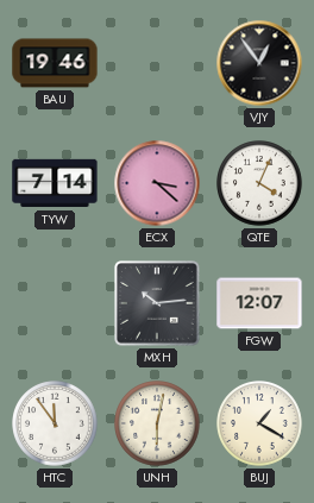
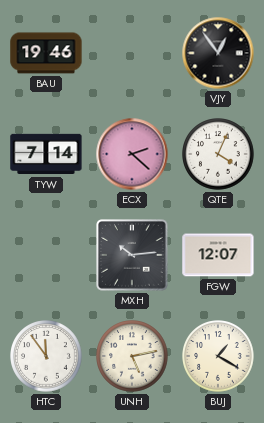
ECX: 3:22 -> 2:22
UNH: 6:02 -> 5:13
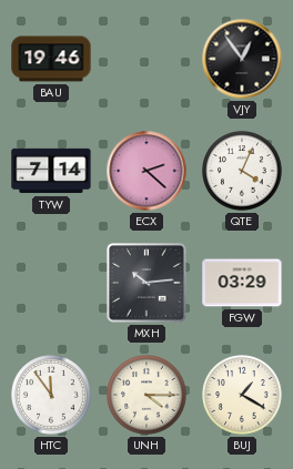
FGW: 12:07 -> 03:29
UNH: 5:13 -> 4:15
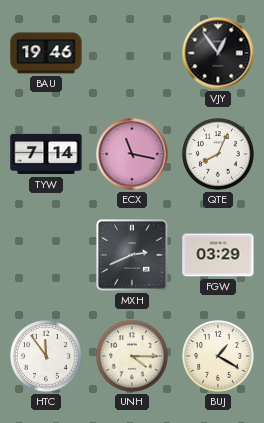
ECX: 2:22 -> 11:17
QTE: 4:04 -> 8:04
MXH: 10:14 -> 2:41
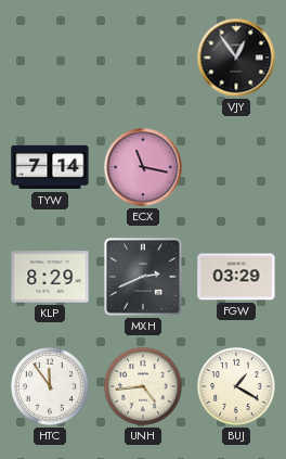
BAU: 19:46 -> none
QTE: 8:04 -> none
KLP: none -> 8:29
UNH: 4:15 -> 4:44
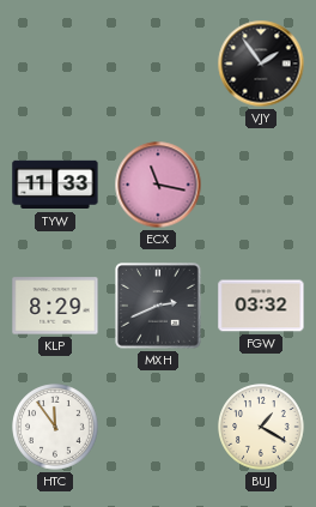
VJY: 12:54 -> 1:54
TYW: 7:14 -> 11:33
FGW: 03:29 -> 03:32
UNH: 4:44 -> none
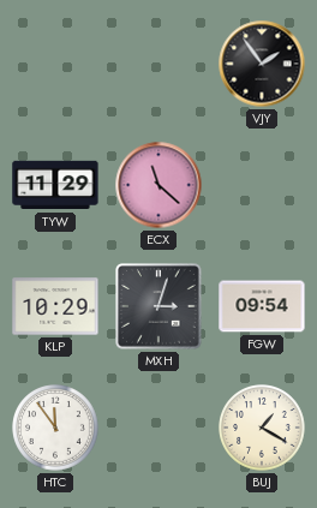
TYW: 11:33 -> 11:29
ECX: 11:17 -> 11:22
KLP: 8:29 -> 10:29
MXH: 2:41 -> 3:03
FGW: 03:32 -> 09:54
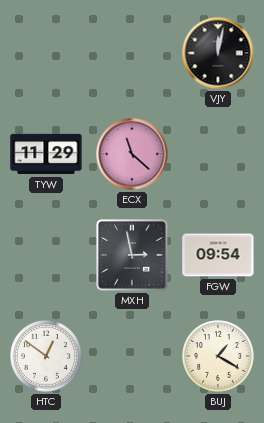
VJY: 1:54 -> 12:02
KLP: 10:29 -> none
MXH: 3:03 -> 2:58
HTC: 11:54 -> 12:51
